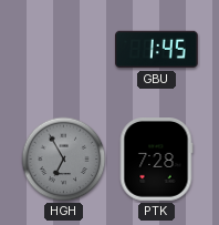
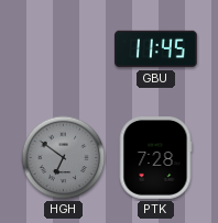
GBU: 1:45 -> 11:45
HGH: 6:55 -> 6:51
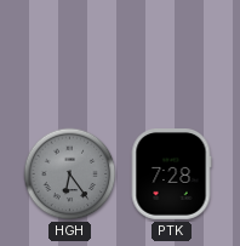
GBU: 11:45 -> none
HGH: 6:51 -> 6:24
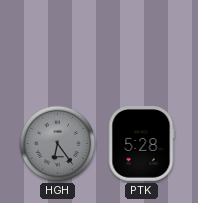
PTK: 7:28 -> 5:28
